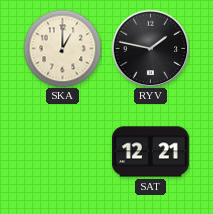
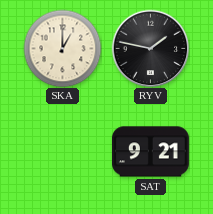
SAT: 12:21 -> 9:21
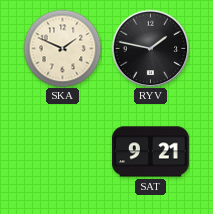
SKA: 1:00 -> 1:49
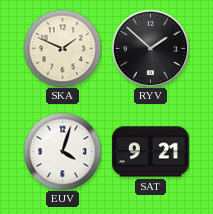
RYV: 1:47 -> 1:52
EUV: none -> 4:03
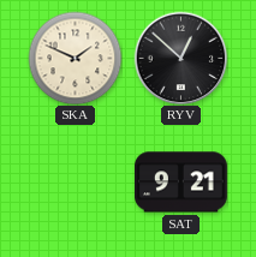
RYV: 1:52 -> 12:52
EUV: 4:03 -> none
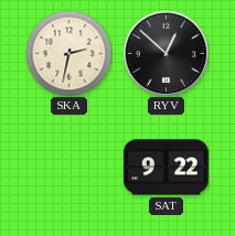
SKA: 1:49 -> 2:32
SAT: 9:21 -> 9:22
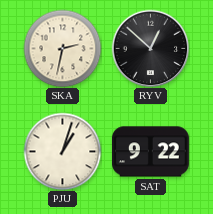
PJU: none -> 1:03
